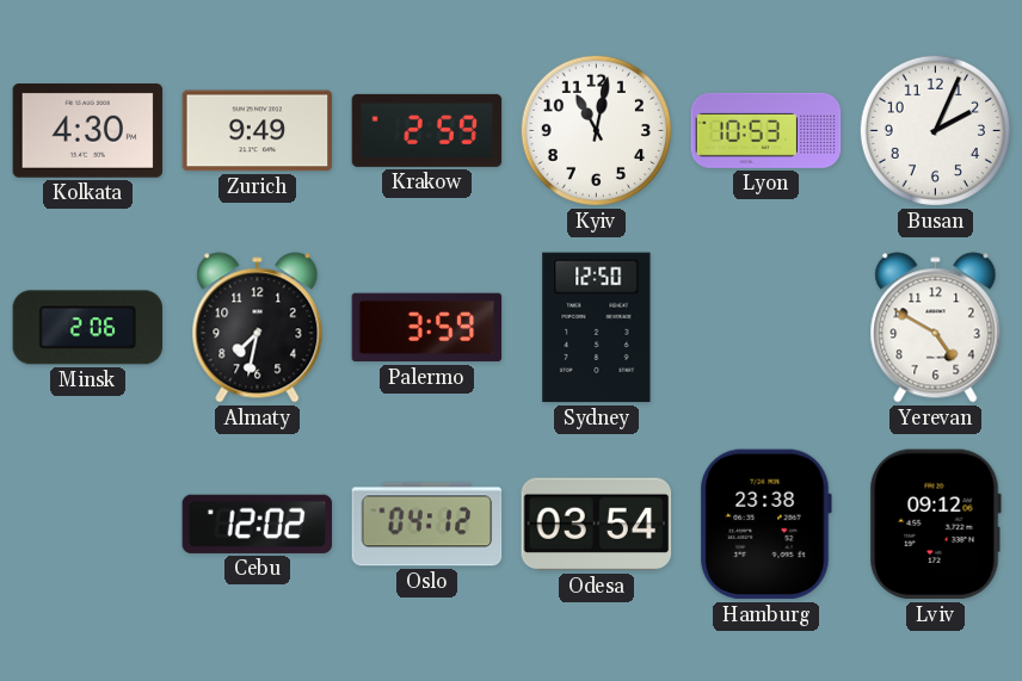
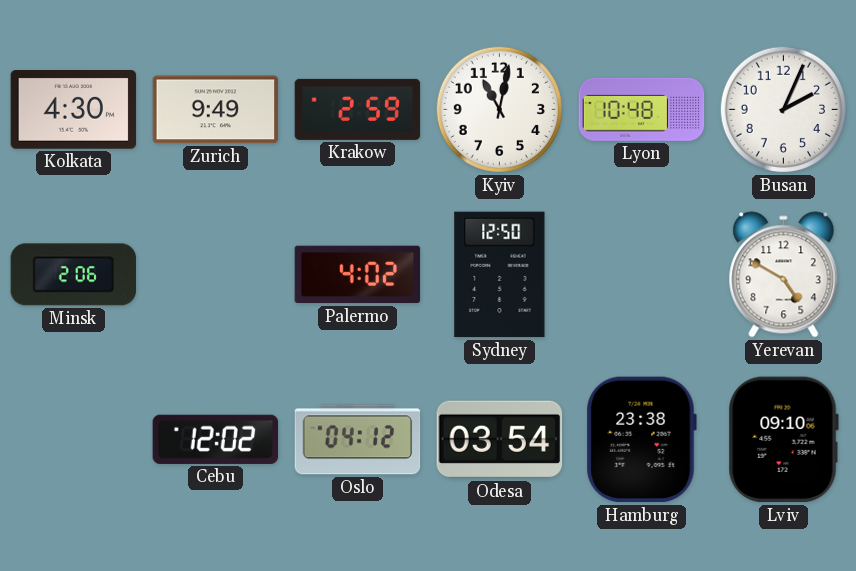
Lyon: 10:53 -> 10:48
Almaty: 7:32 -> none
Palermo: 3:59 -> 4:02
Lviv: 09:12 -> 09:10
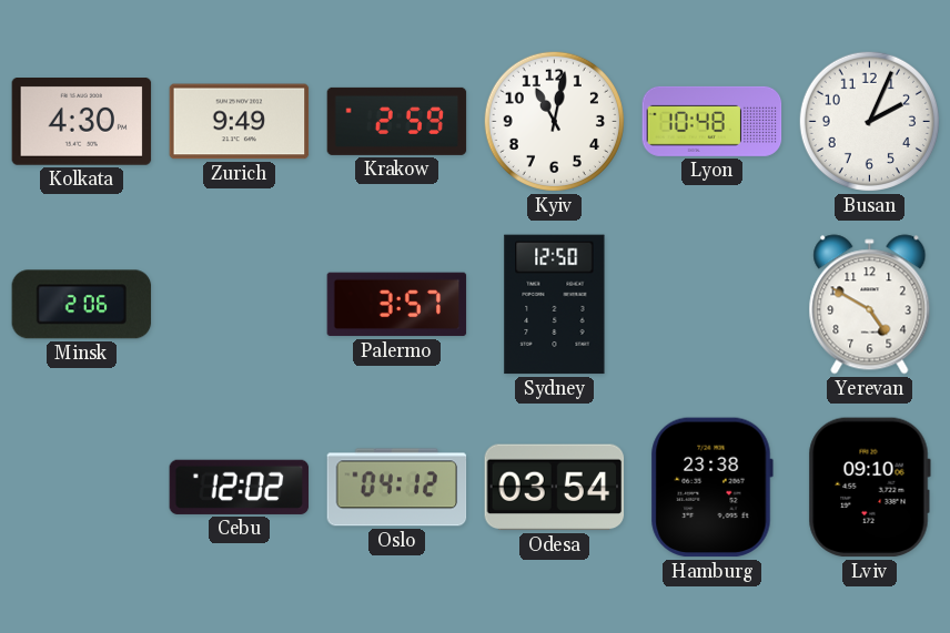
Palermo: 4:02 -> 3:57
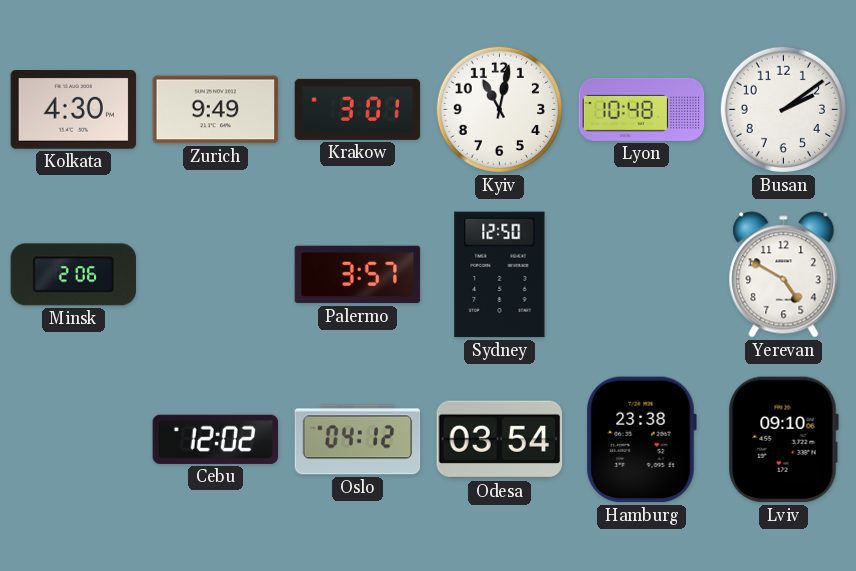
Krakow: 2:59 -> 3:01
Busan: 2:04 -> 2:09
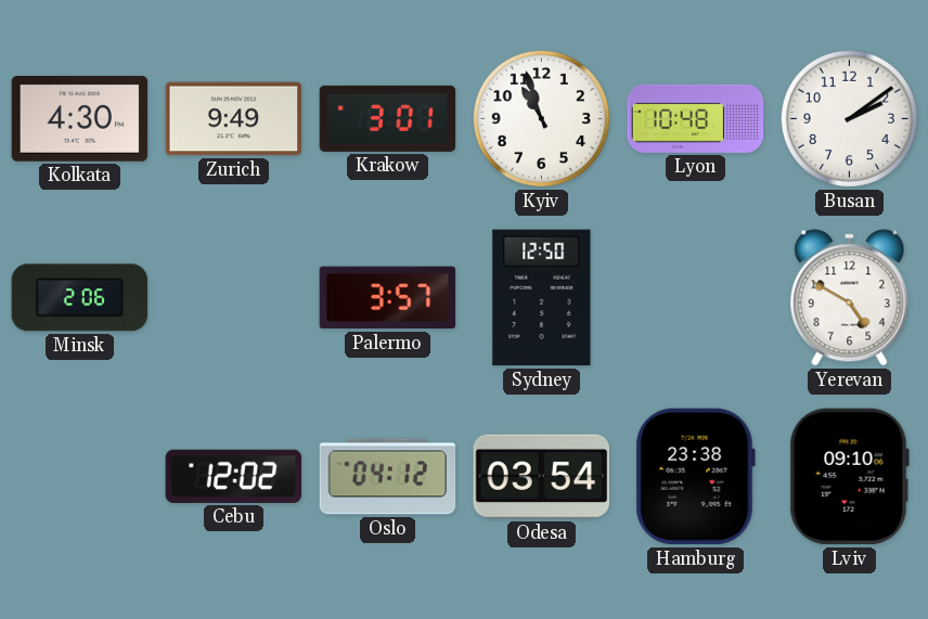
Kyiv: 11:02 -> 10:57
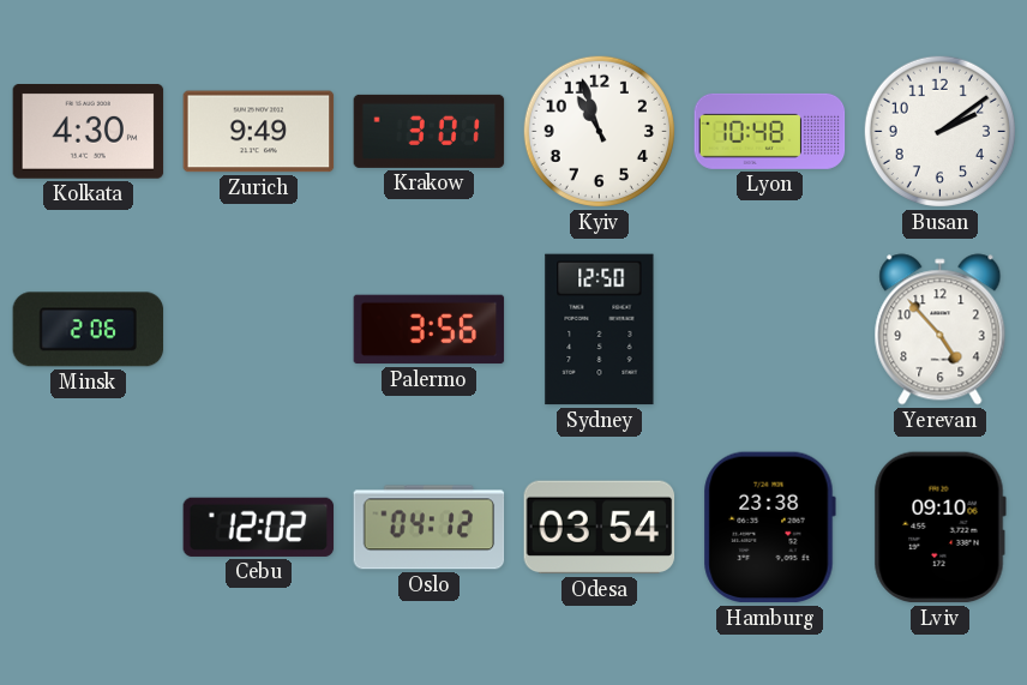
Palermo: 3:57 -> 3:56
Yerevan: 4:50 -> 4:53
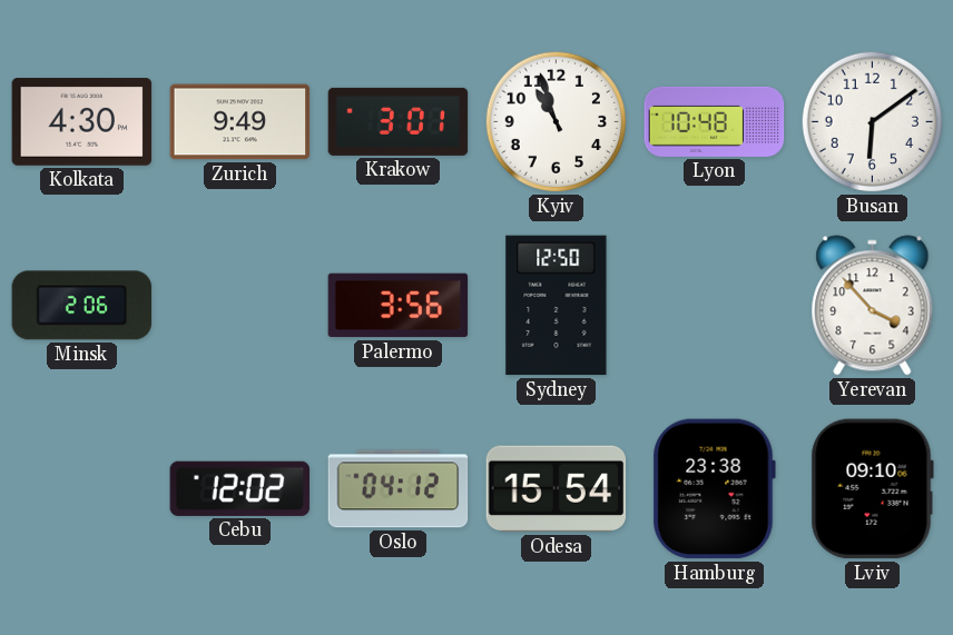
Busan: 2:09 -> 6:09
Yerevan: 4:53 -> 3:53
Odesa: 03:54 -> 15:54
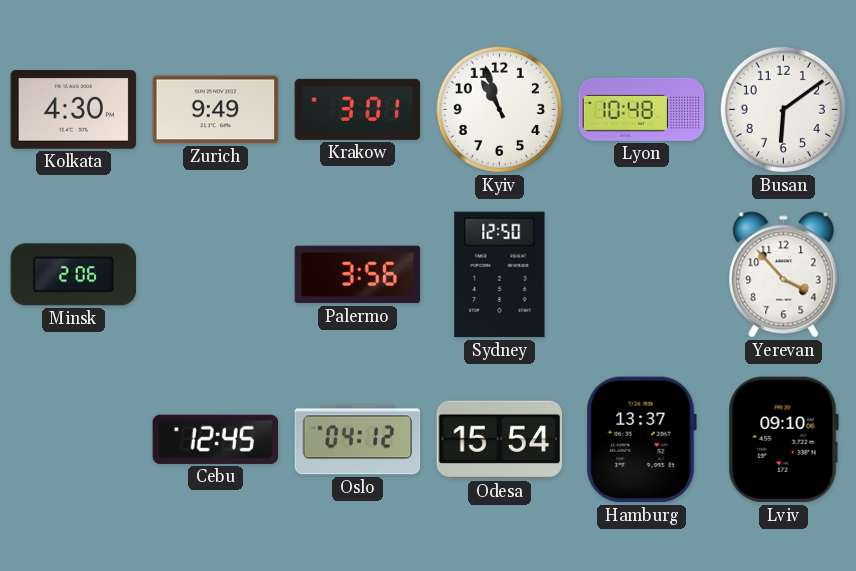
Cebu: 12:02 -> 12:45
Hamburg: 23:38 -> 13:37
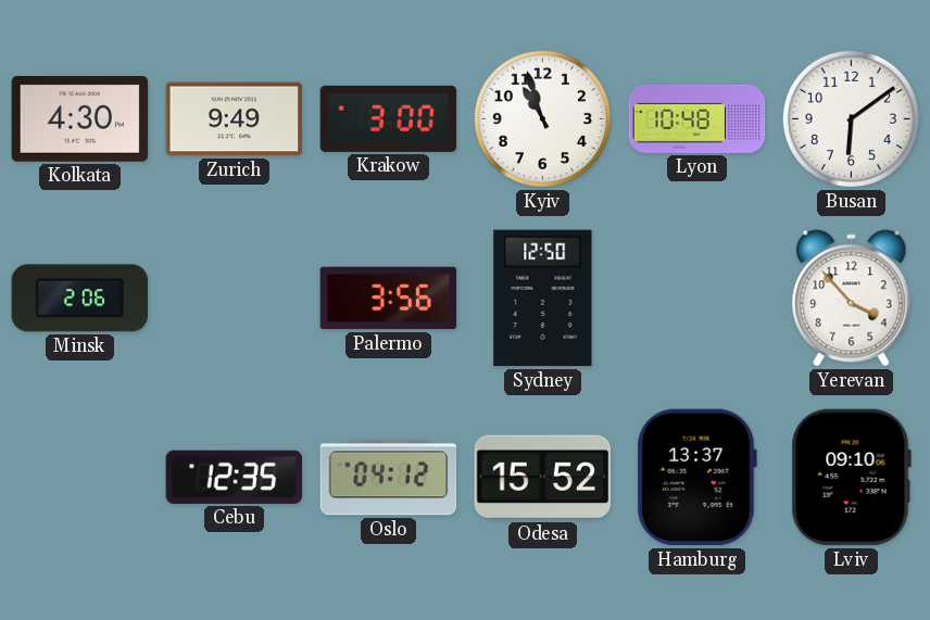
Krakow: 3:01 -> 3:00
Cebu: 12:45 -> 12:35
Odesa: 15:54 -> 15:52
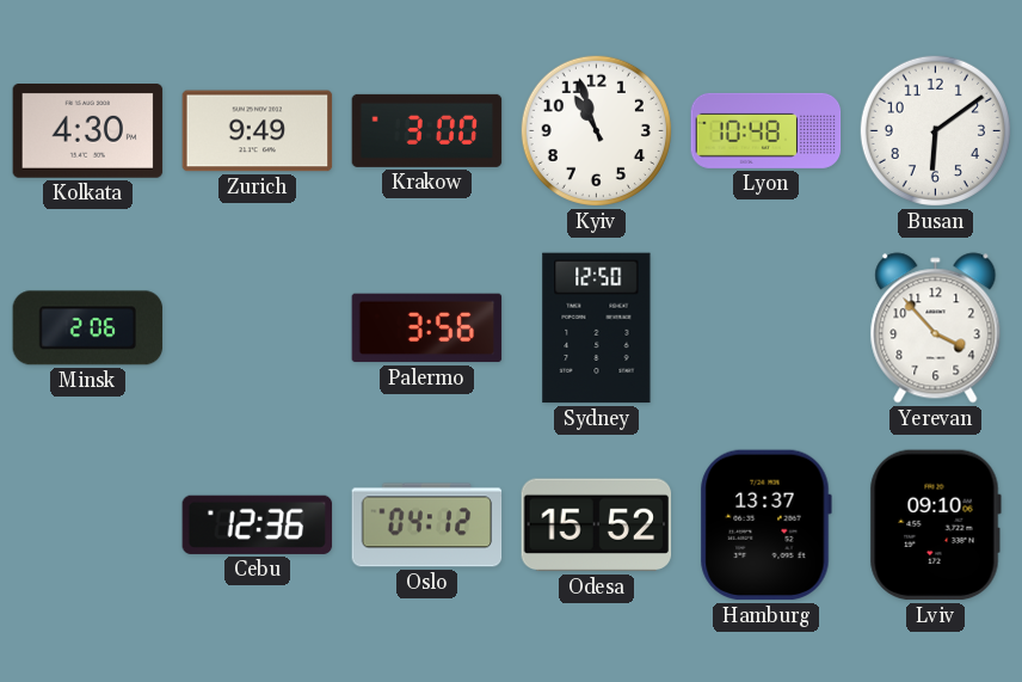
Cebu: 12:35 -> 12:36
